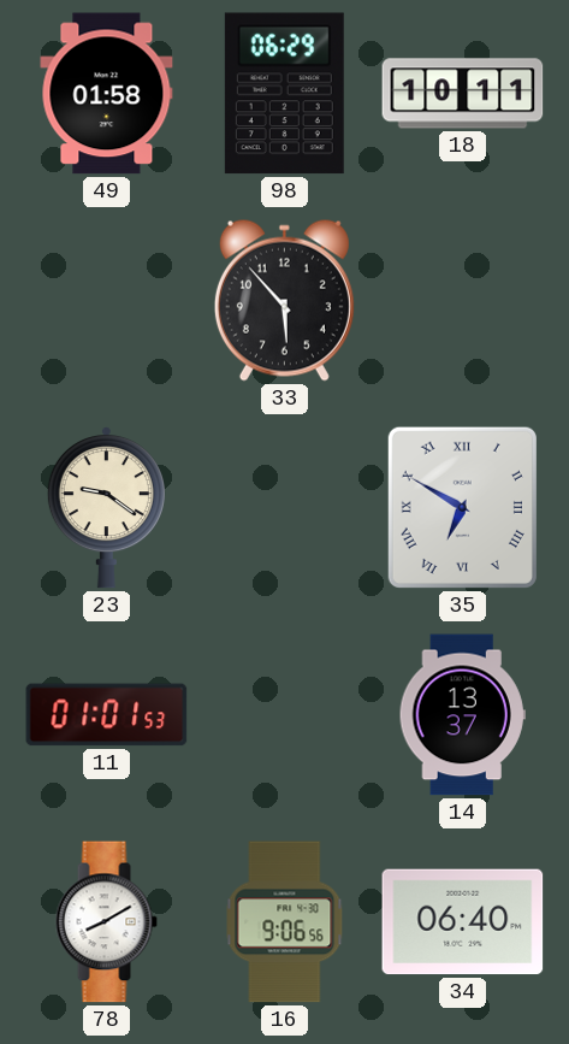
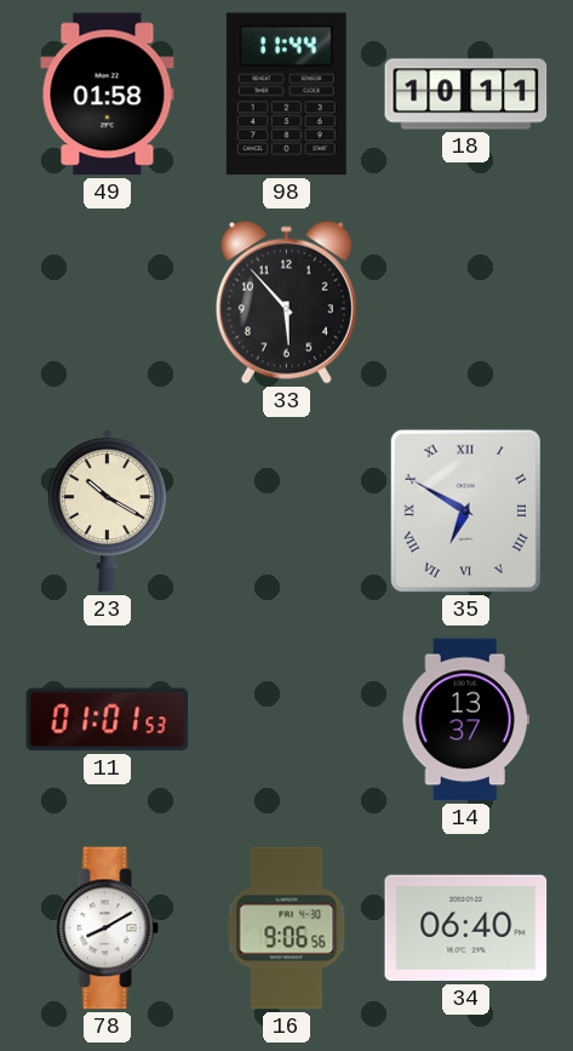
98: 06:29 -> 11:44
23: 9:21 -> 10:20
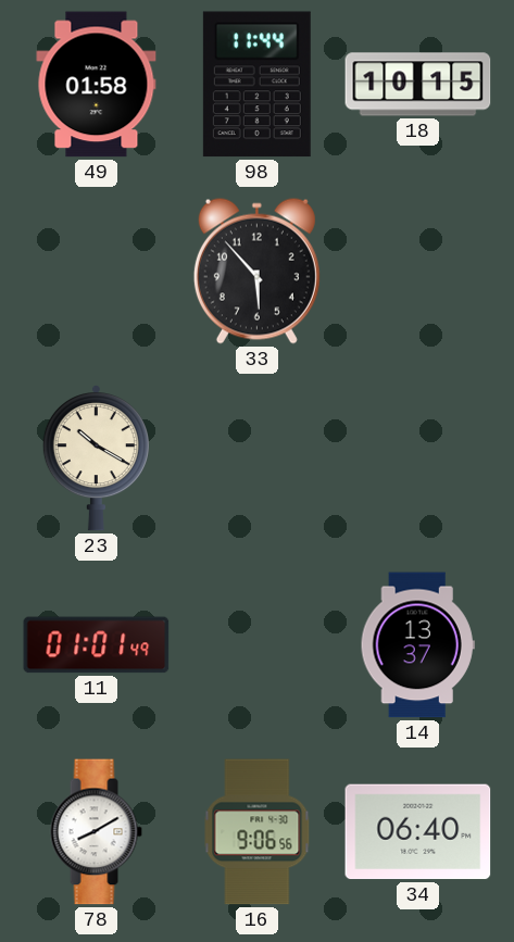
18: 10:11 -> 10:15
35: 6:50 -> none
11: 01:01:53 -> 01:01:49
